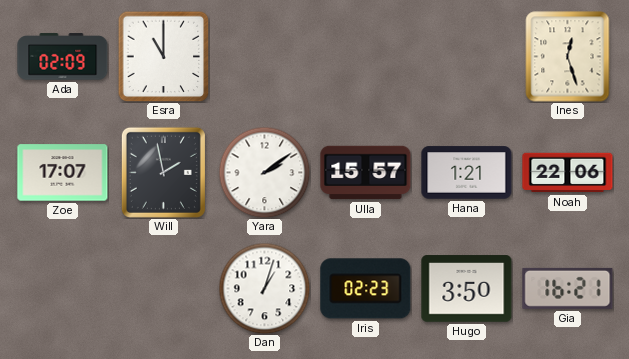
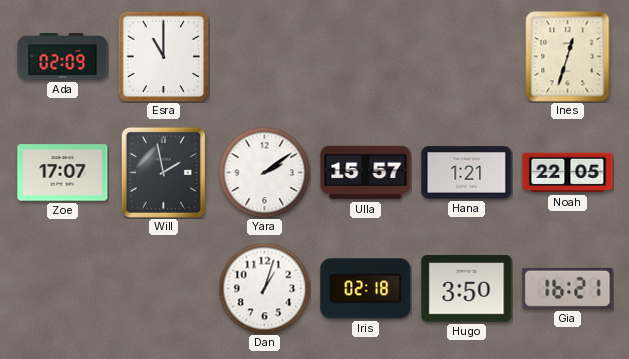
Ines: 12:27 -> 12:33
Noah: 22:06 -> 22:05
Iris: 02:23 -> 02:18
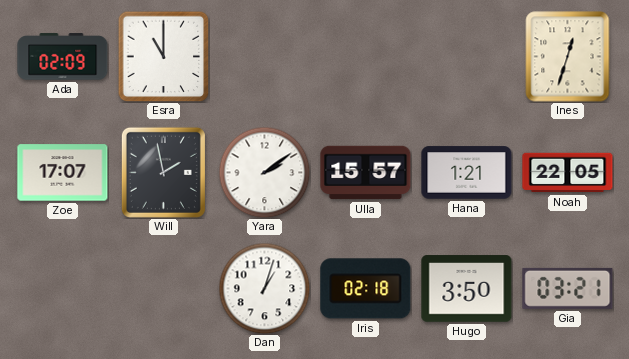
Gia: 16:21 -> 03:21
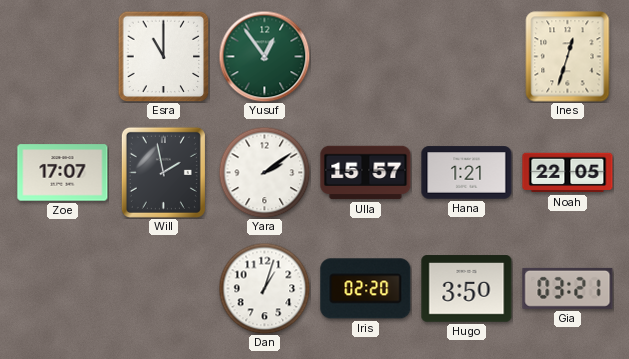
Ada: 02:09 -> none
Yusuf: none -> 12:54
Iris: 02:18 -> 02:20
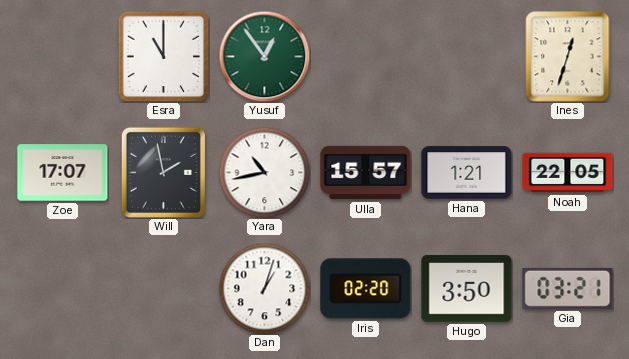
Yara: 2:09 -> 10:43
